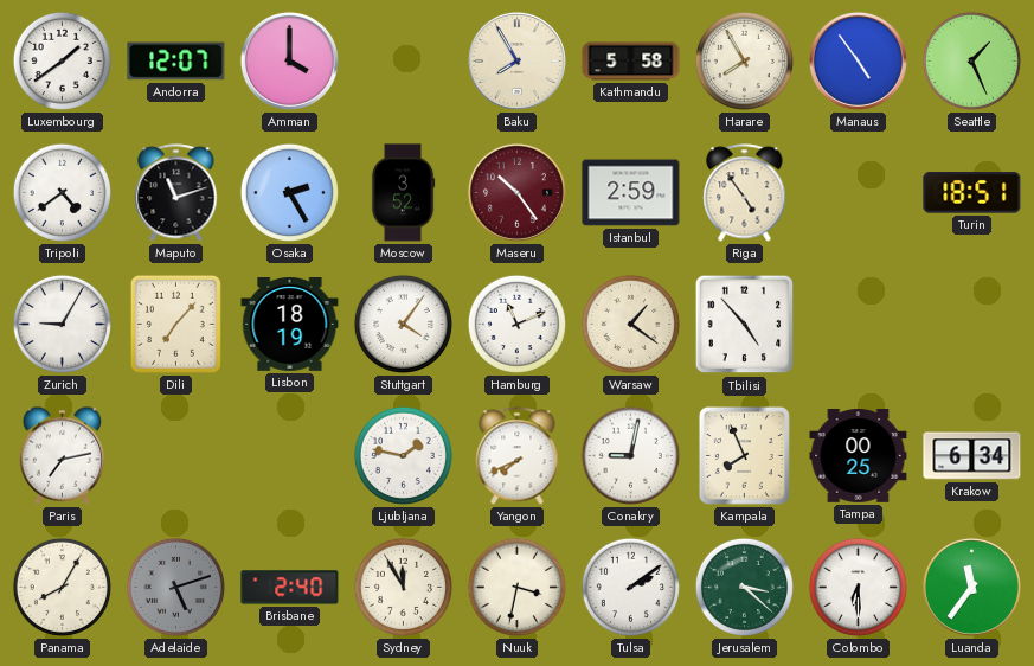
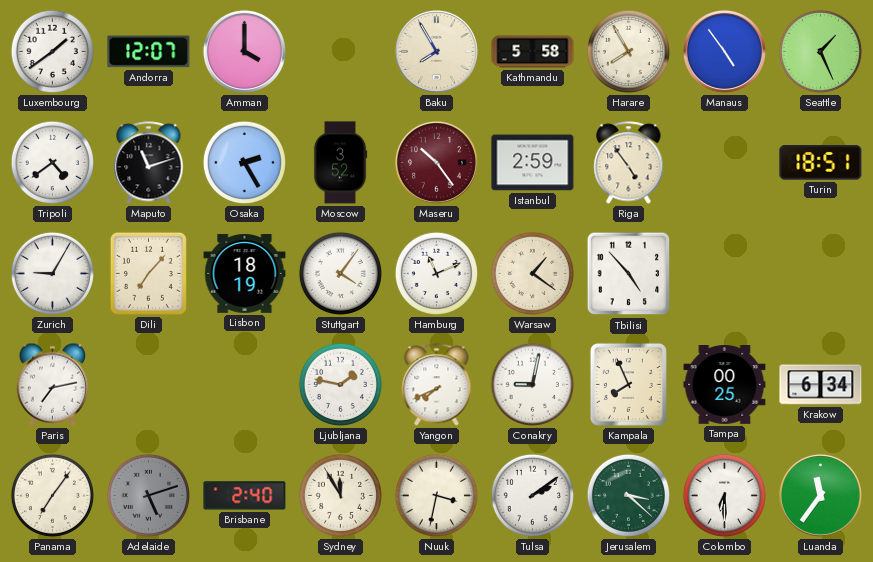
Panama: 8:05 -> 7:06
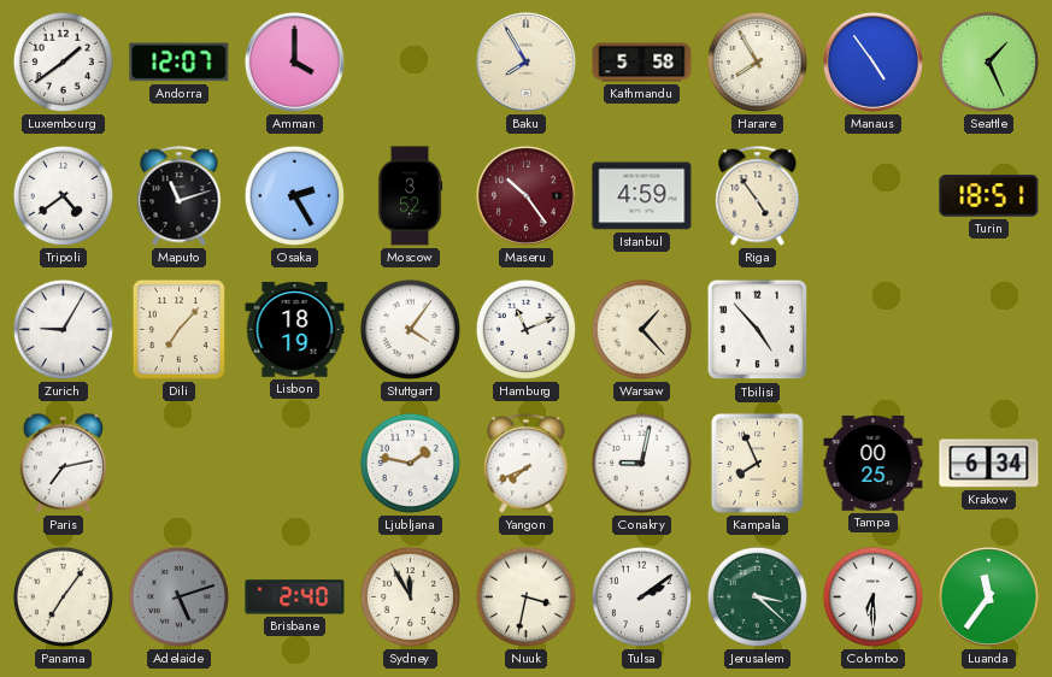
Istanbul: 2:59 -> 4:59
Warsaw: 1:21 -> 1:23
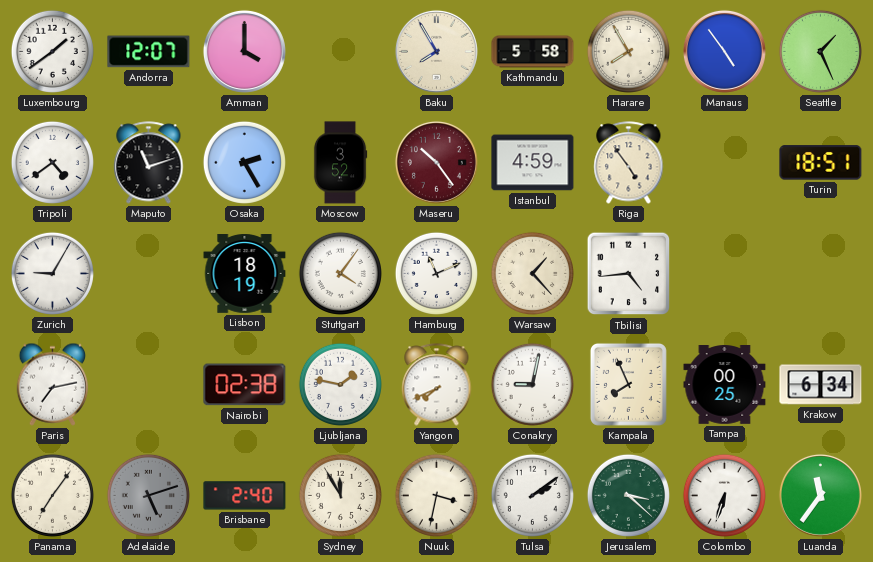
Dili: 7:07 -> none
Tbilisi: 4:53 -> 4:44
Nairobi: none -> 02:38
Colombo: 6:30 -> 6:33
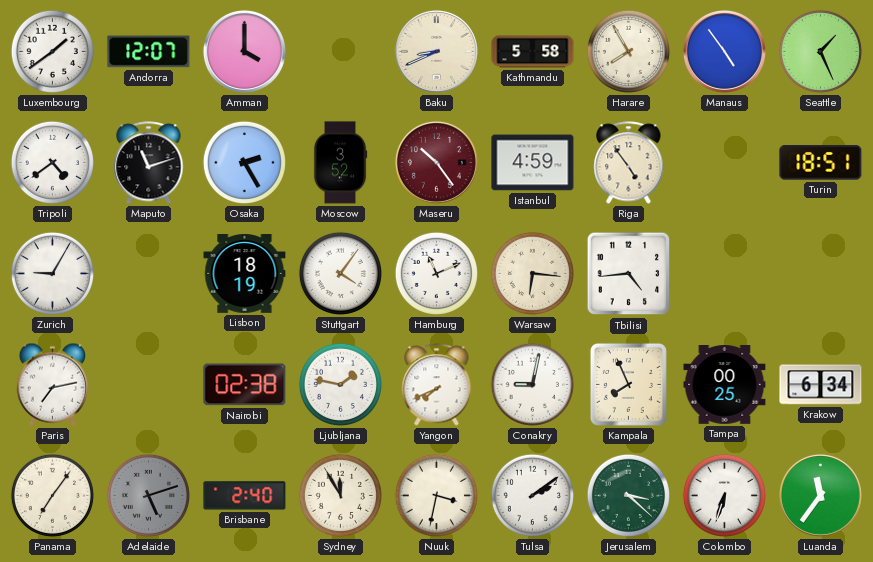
Baku: 7:55 -> 8:41
Warsaw: 1:23 -> 6:16
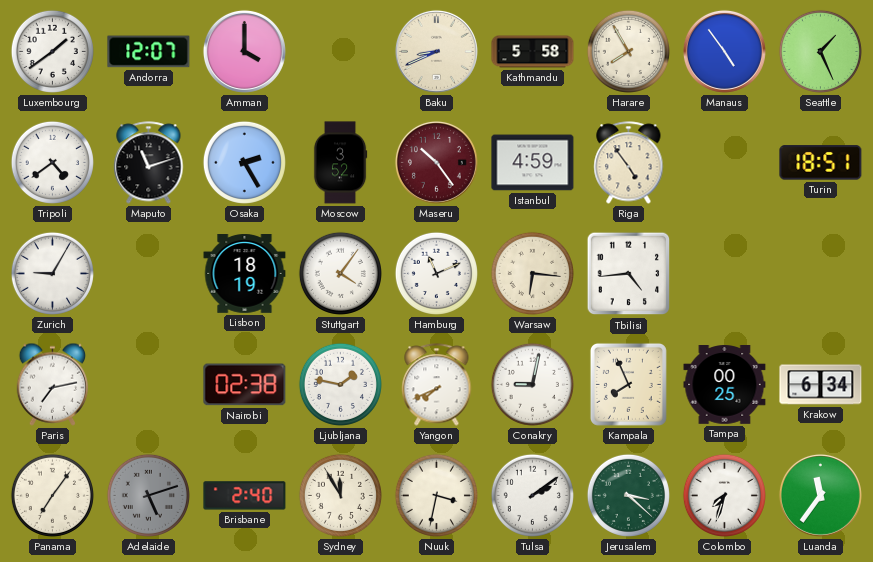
Colombo: 6:33 -> 7:33
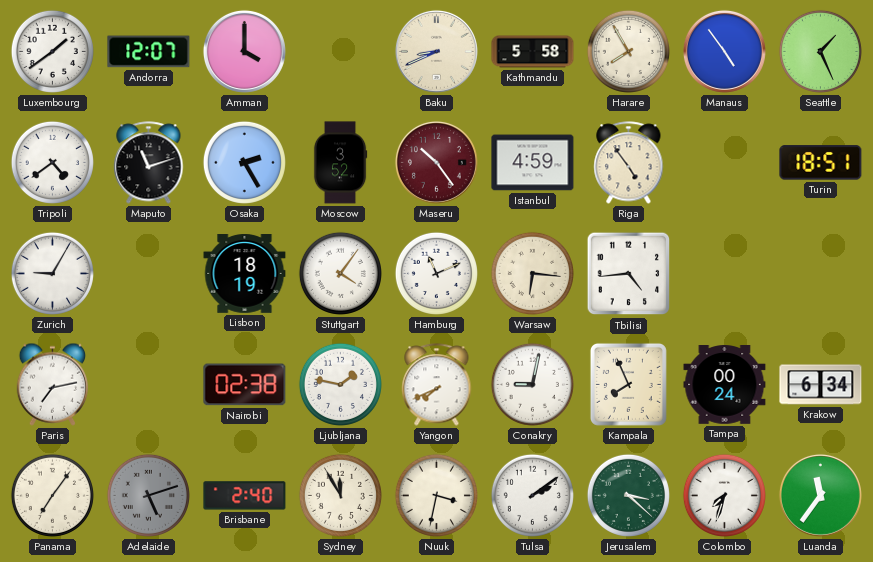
Tampa: 00:25 -> 00:24
